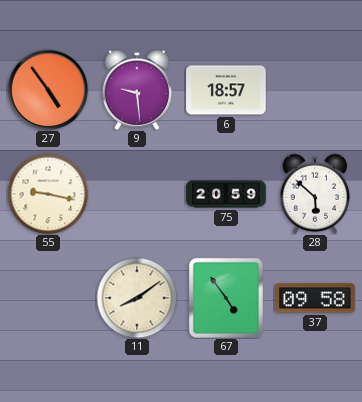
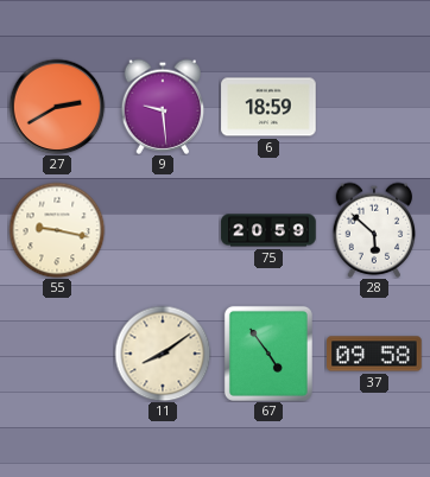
27: 4:54 -> 2:40
6: 18:57 -> 18:59
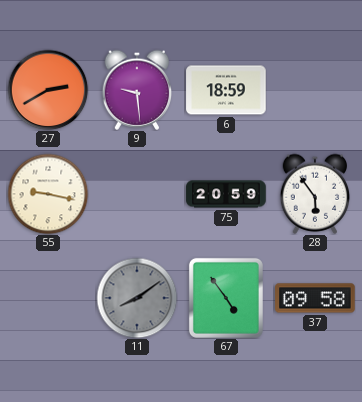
28: 5:52 -> 5:54
11 dial: cream -> grey
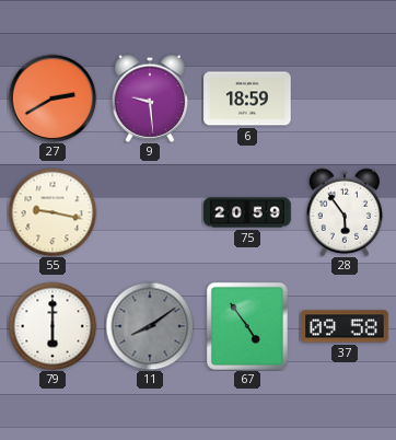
79: none -> 6:00
